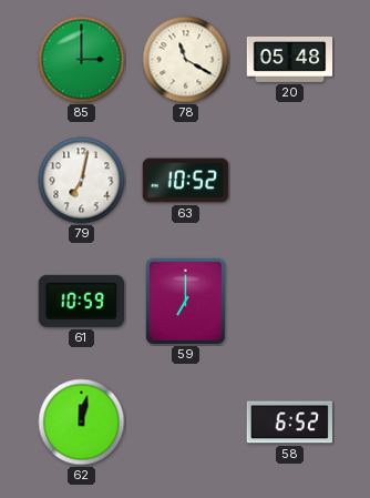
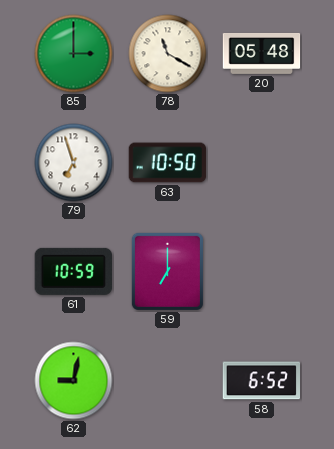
79: 7:02 -> 6:57
63: 10:52 -> 10:50
62: 12:02 -> 9:02
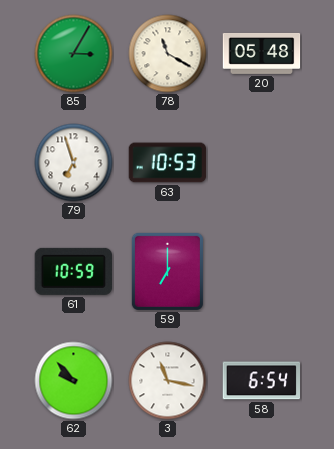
85: 3:00 -> 3:05
63: 10:50 -> 10:53
62: 9:02 -> 9:53
3: none -> 11:17
58: 6:52 -> 6:54
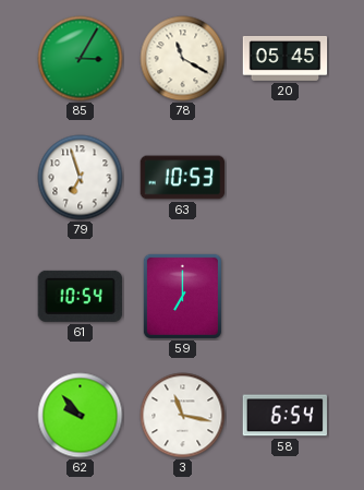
20: 05:48 -> 05:45
61: 10:59 -> 10:54
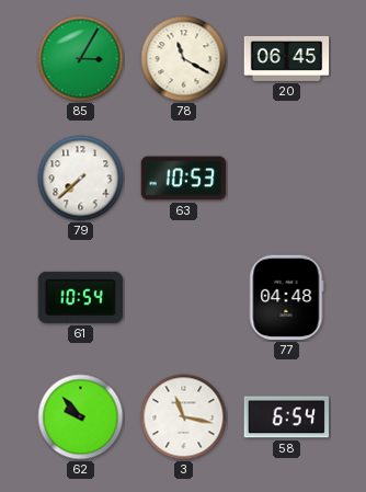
20: 05:45 -> 06:45
79: 6:57 -> 7:38
59: 7:00 -> none
77: none -> 04:48
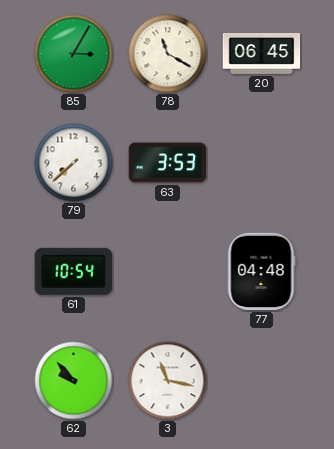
63: 10:53 -> 3:53
58: 6:54 -> none
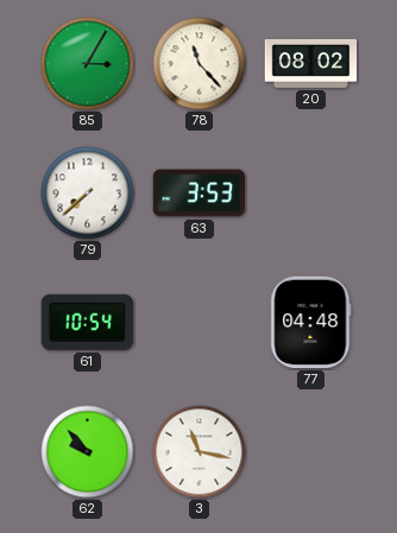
78: 11:20 -> 11:23
20: 06:45 -> 08:02
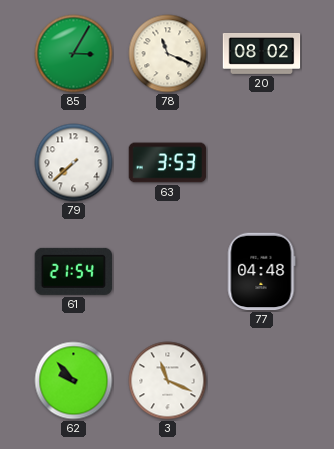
78: 11:23 -> 11:19
61: 10:54 -> 21:54
3: 11:17 -> 11:19
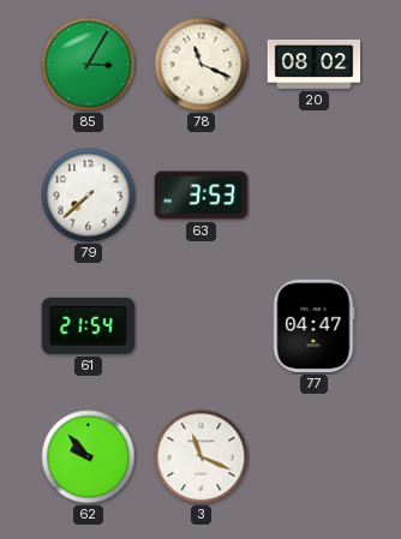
77: 04:48 -> 04:47
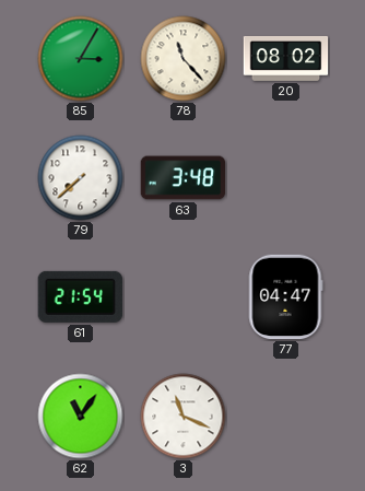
78: 11:19 -> 11:23
63: 3:53 -> 3:48
62: 9:53 -> 11:06
